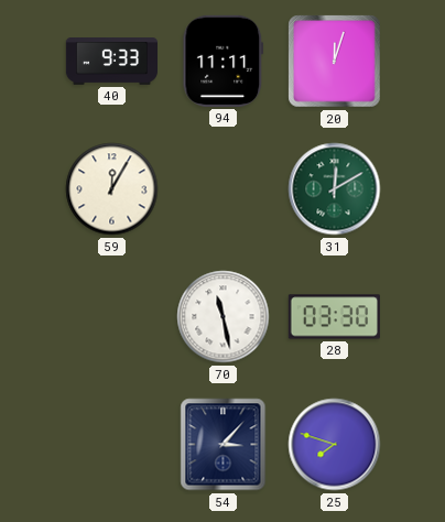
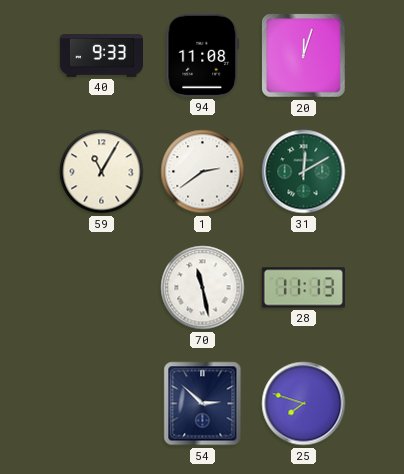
94: 11:11 -> 11:08
59: 12:05 -> 11:05
1: none -> 2:39
28: 03:30 -> 11:13
54: 3:07 -> 2:52
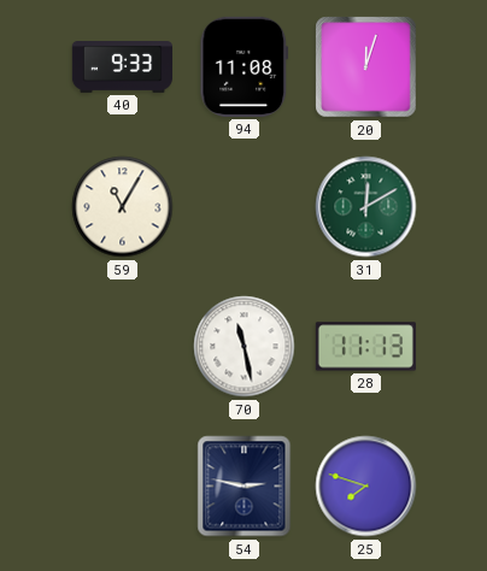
1: 2:39 -> none
54: 2:52 -> 2:47
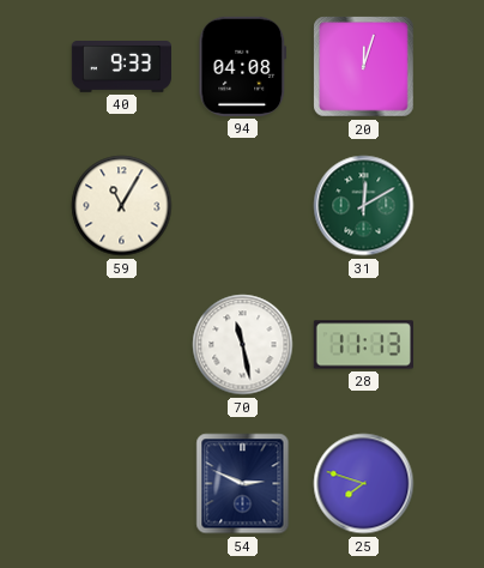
94: 11:08 -> 04:08
54: 2:47 -> 2:49
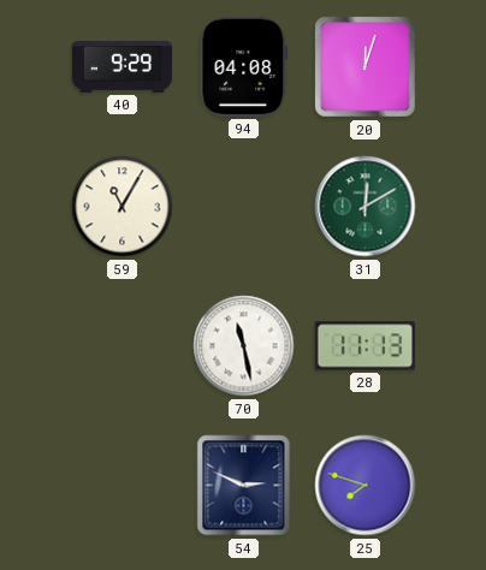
40: 9:33 -> 9:29
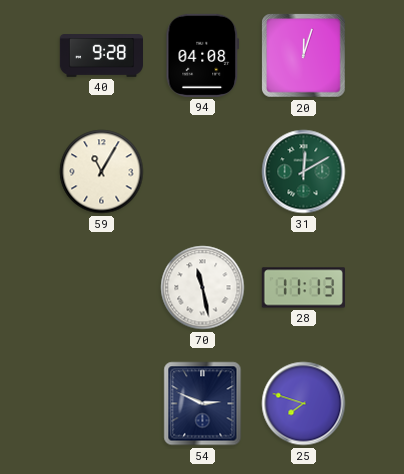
40: 9:29 -> 9:28
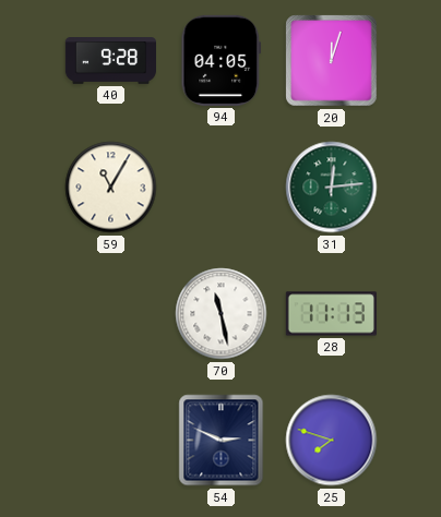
94: 04:08 -> 04:05
31: 12:10 -> 12:14
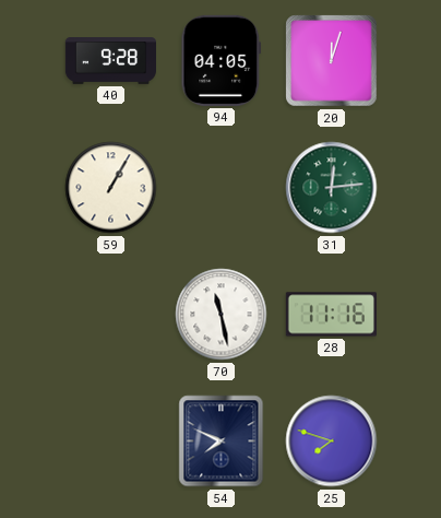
59: 11:05 -> 1:05
28: 11:13 -> 11:16
54: 2:49 -> 7:49
